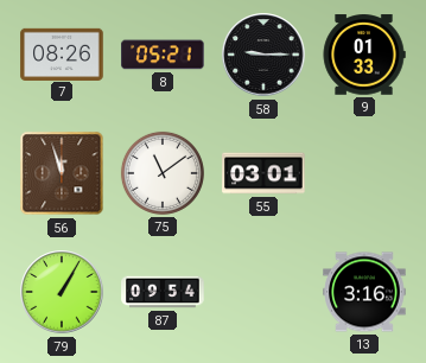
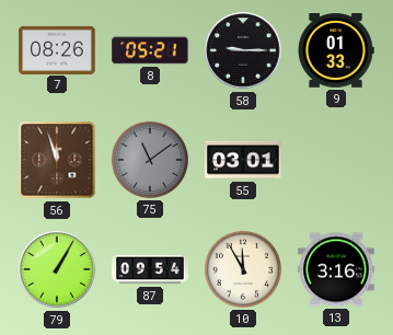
75 dial: white -> grey
10: none -> 11:55
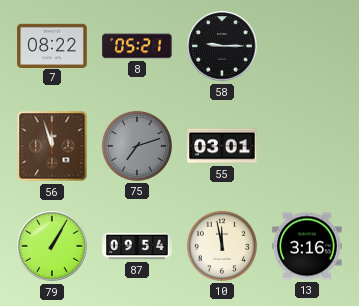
7: 08:26 -> 08:22
9: 01:33 -> none
75: 11:09 -> 7:12
10: 11:55 -> 11:58
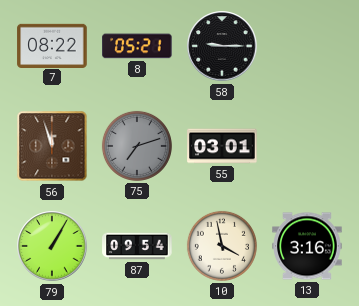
10: 11:58 -> 3:58
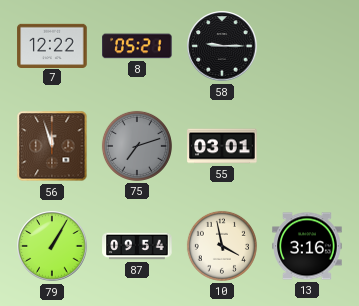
7: 08:22 -> 12:22
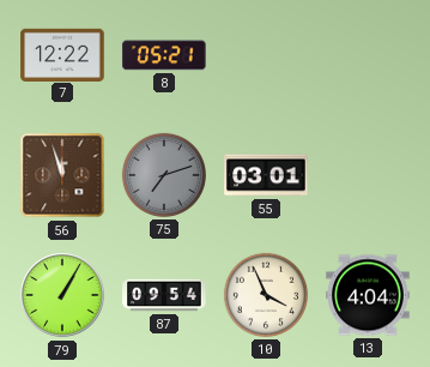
58: 9:15 -> none
10: 3:58 -> 3:56
13: 3:16 -> 4:04
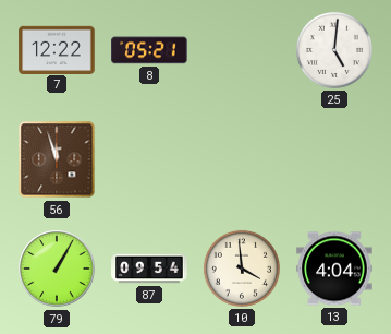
25: none -> 5:01
75: 7:12 -> none
55: 03:01 -> none
10: 3:56 -> 3:59
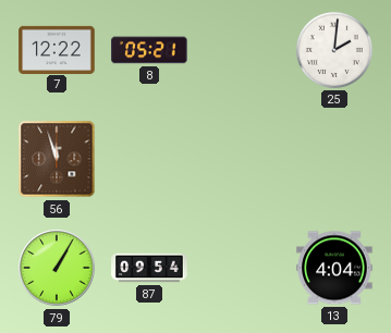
25: 5:01 -> 2:01
10: 3:59 -> none
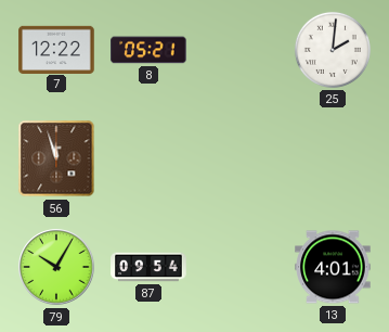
79: 1:05 -> 10:05
13: 4:04 -> 4:01
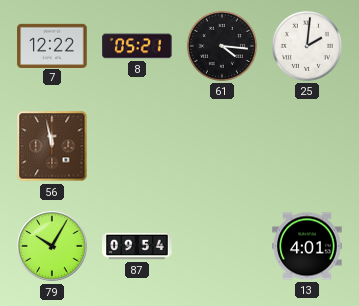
61: none -> 4:16
56: 11:57 -> 11:58
